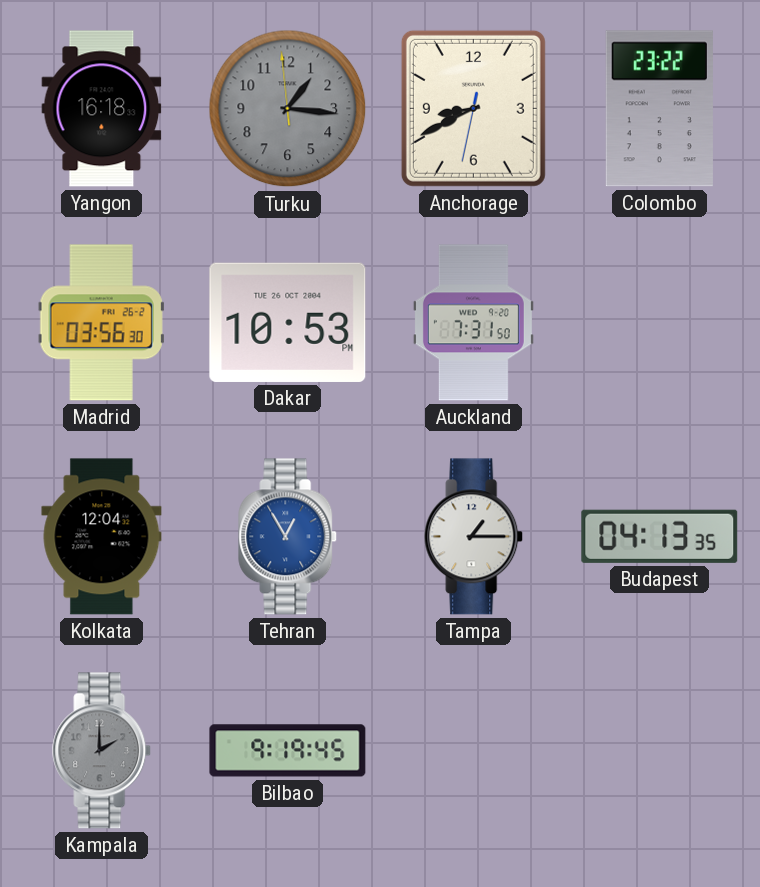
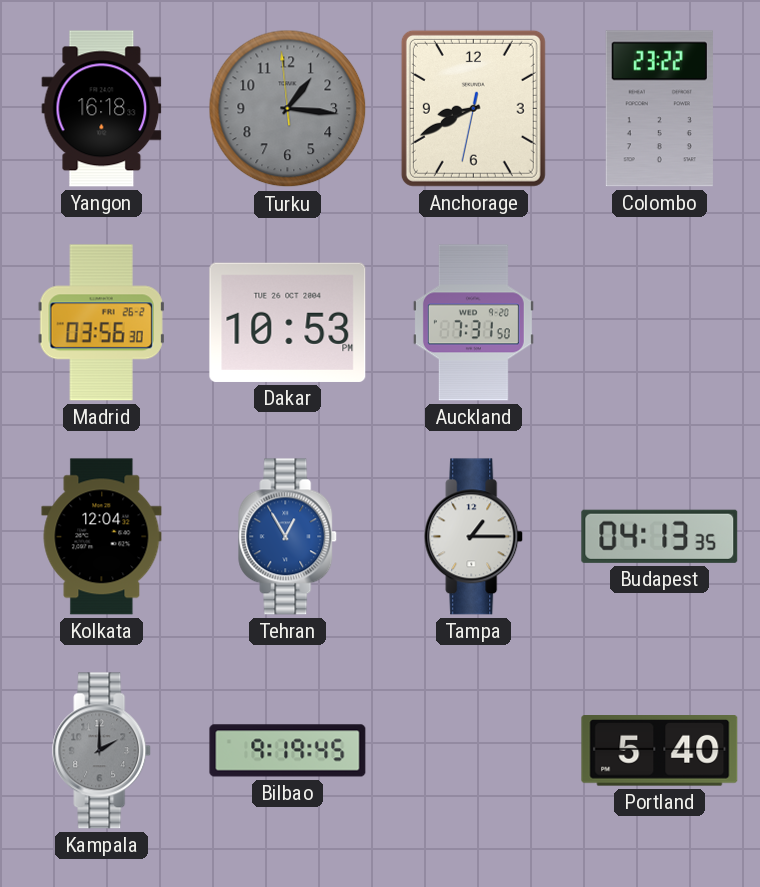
Portland: none -> 5:40
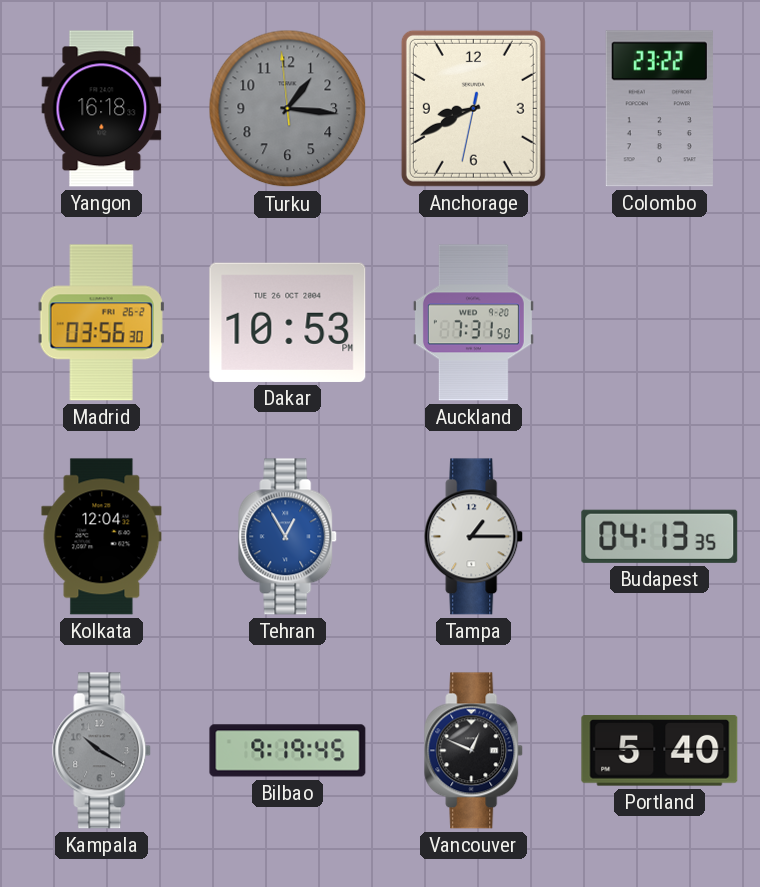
Kampala: 2:00 -> 10:20
Vancouver: none -> 12:49
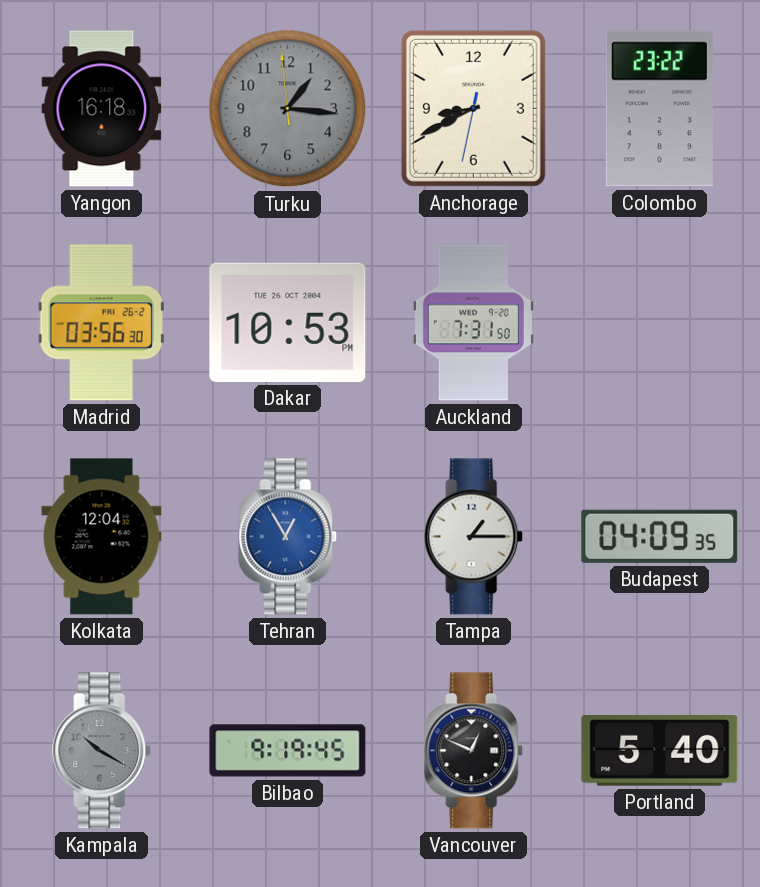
Budapest: 04:13 -> 04:09
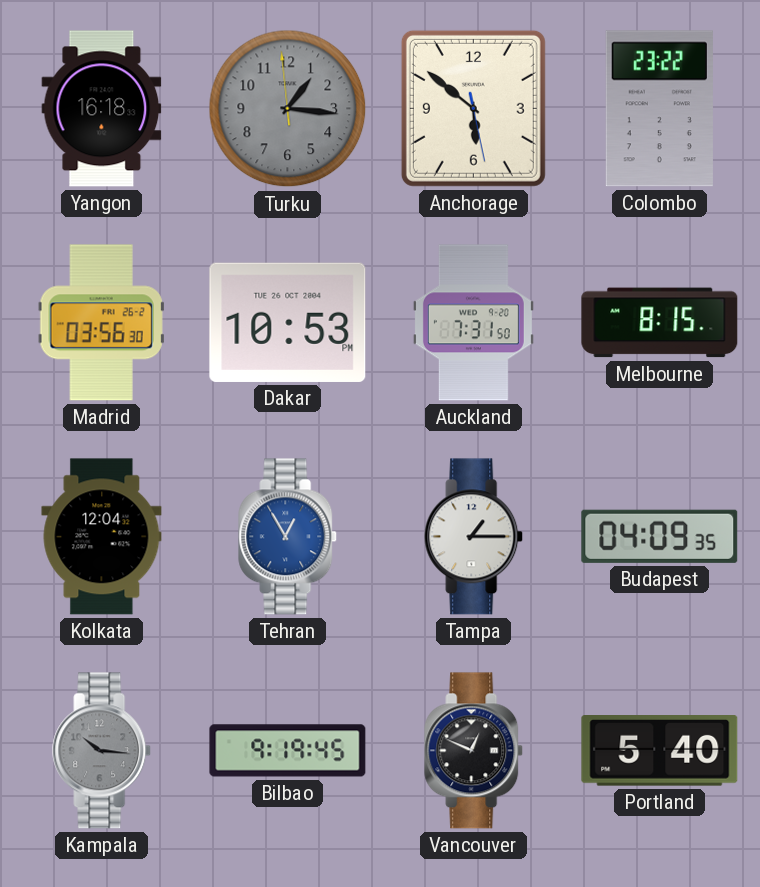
Anchorage: 8:40 -> 5:51
Melbourne: none -> 8:15
Kampala: 10:20 -> 10:16
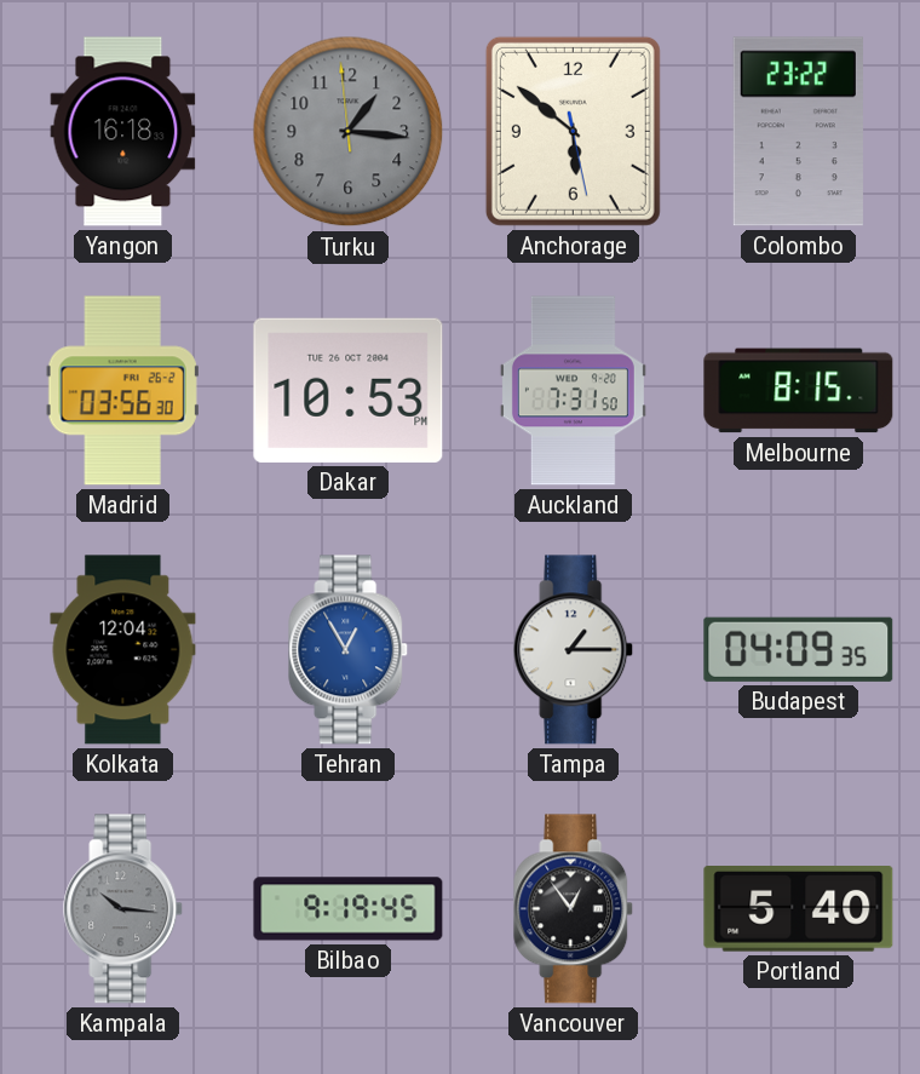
Vancouver: 12:49 -> 12:54
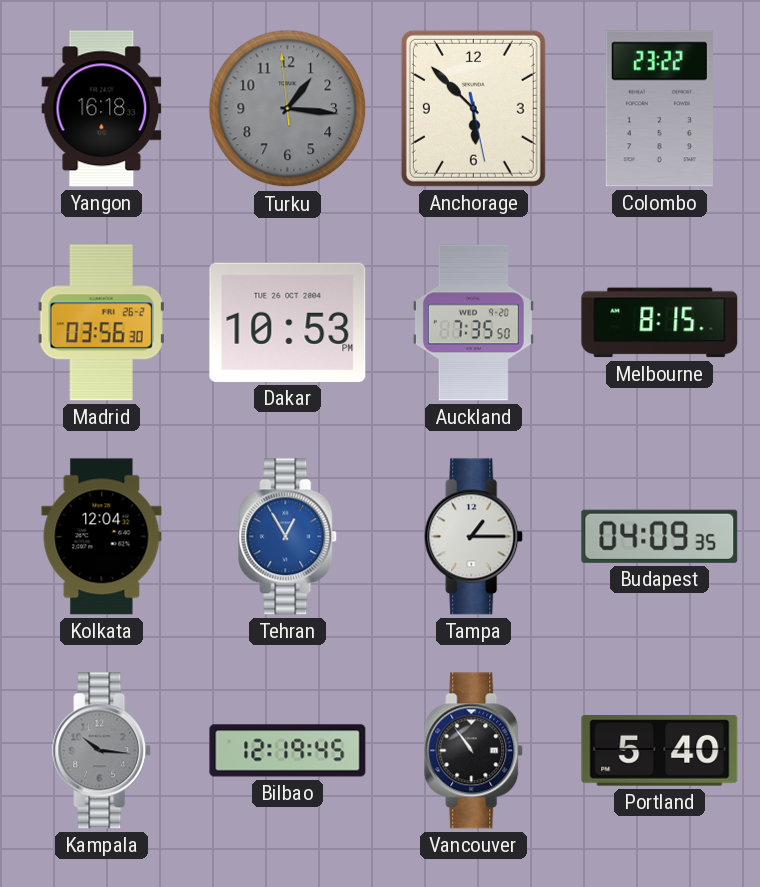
Anchorage: 5:51 -> 5:52
Auckland: 7:31 -> 7:35
Bilbao: 9:19 -> 12:19
Vancouver: 12:54 -> 10:54
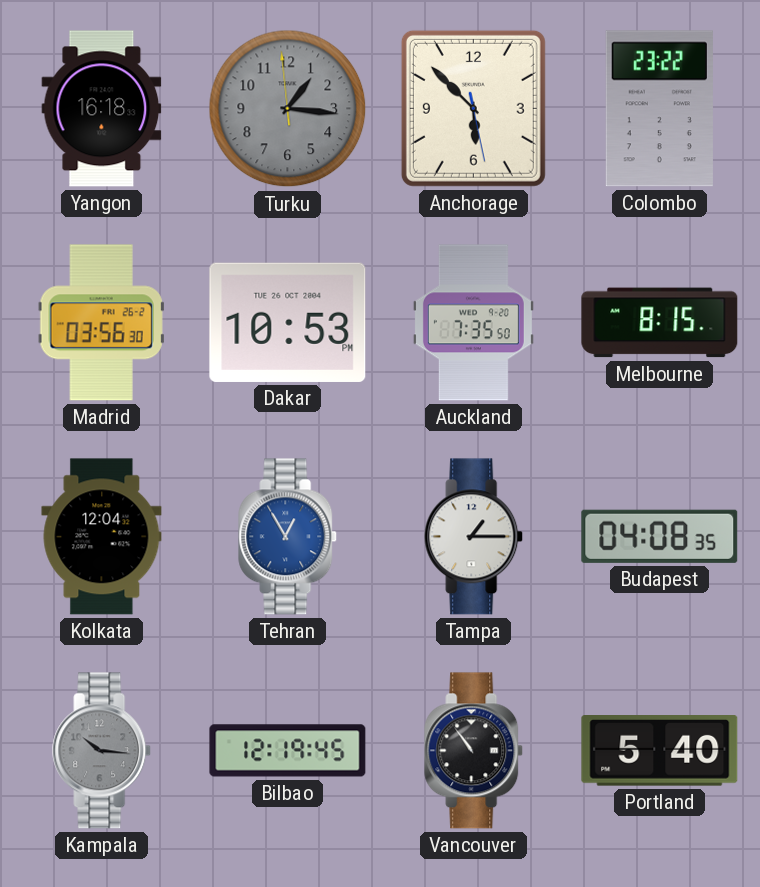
Budapest: 04:09 -> 04:08
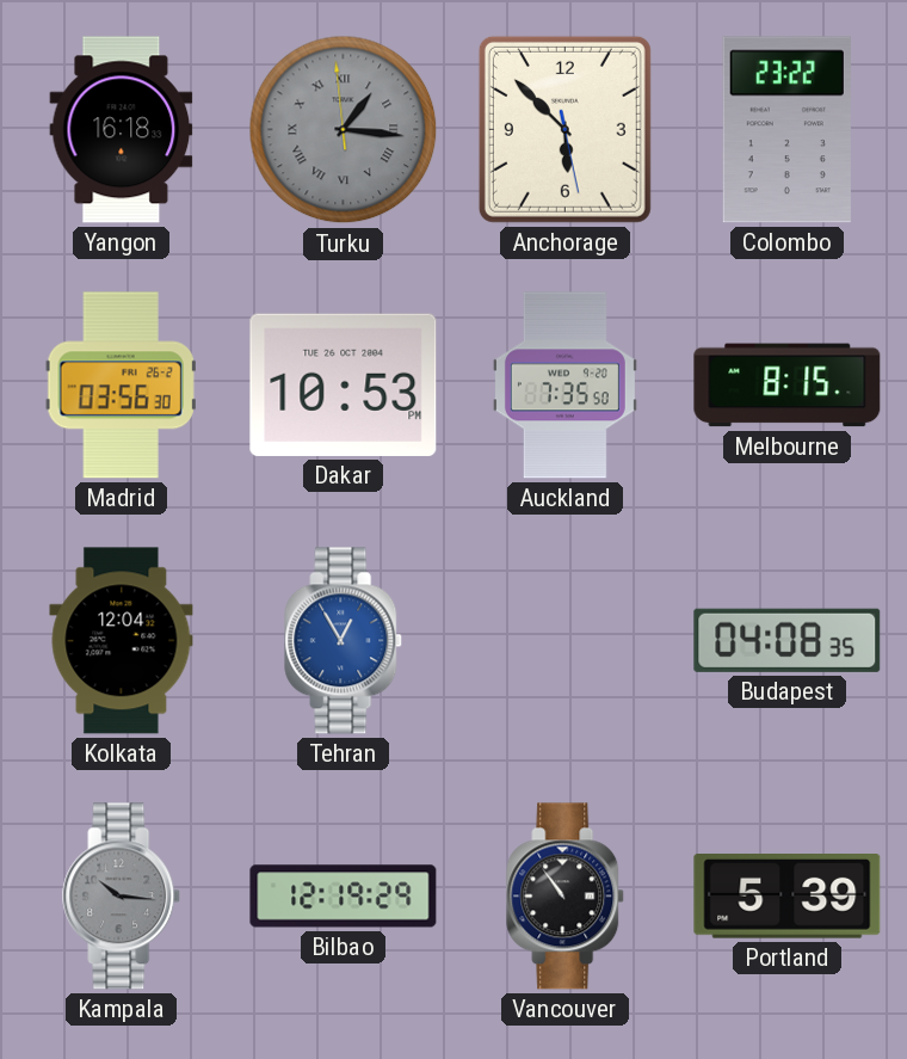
Turku numerals: Arabic -> Roman
Tampa: 1:15 -> none
Bilbao: 12:19:45 -> 12:19:29
Portland: 5:40 -> 5:39
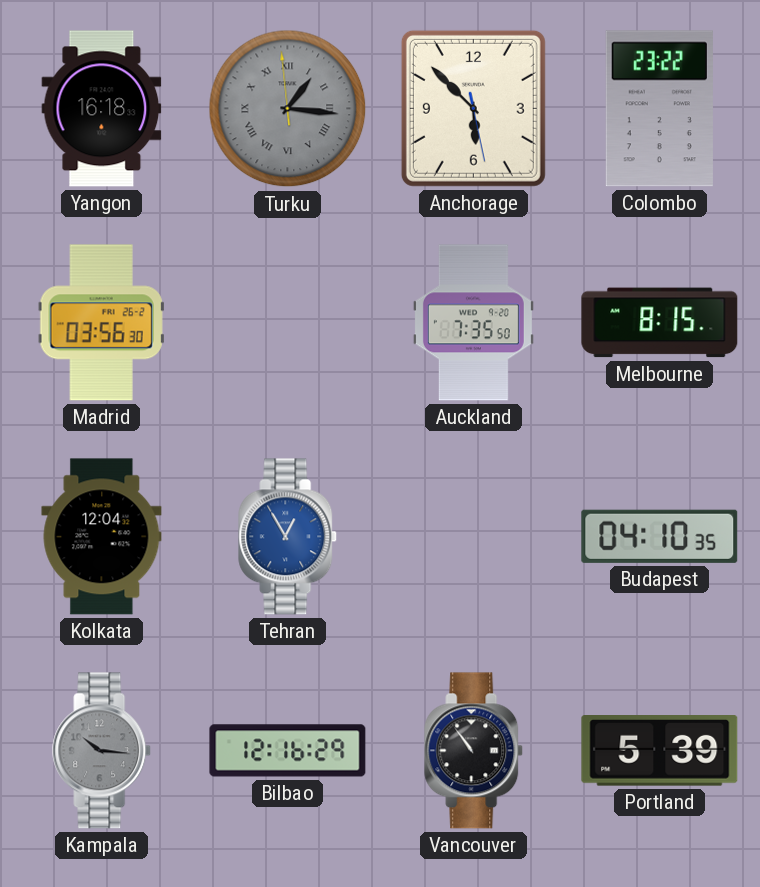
Dakar: 10:53 -> none
Budapest: 04:08 -> 04:10
Bilbao: 12:19 -> 12:16
